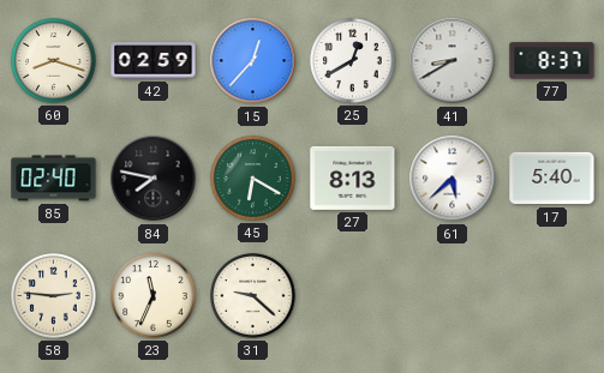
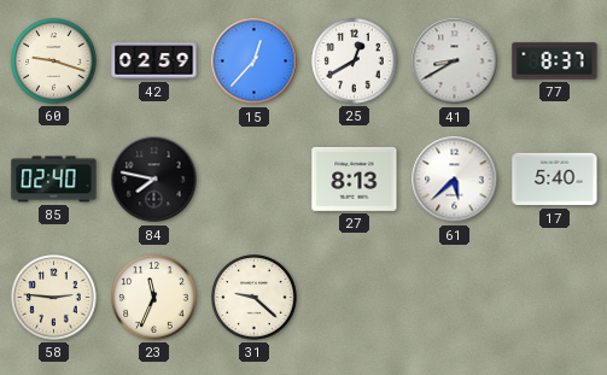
60: 8:18 -> 9:18
45: 6:20 -> none
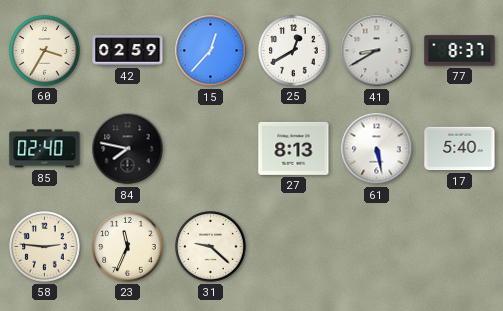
60: 9:18 -> 3:35
61: 5:38 -> 5:28
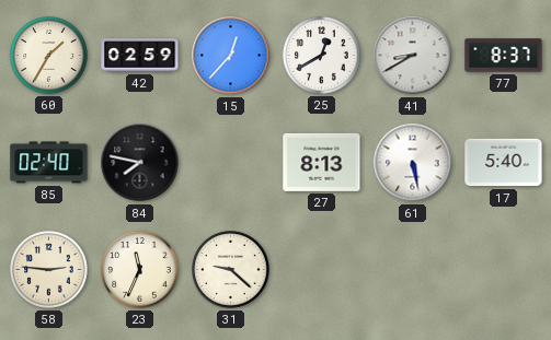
60: 3:35 -> 1:35
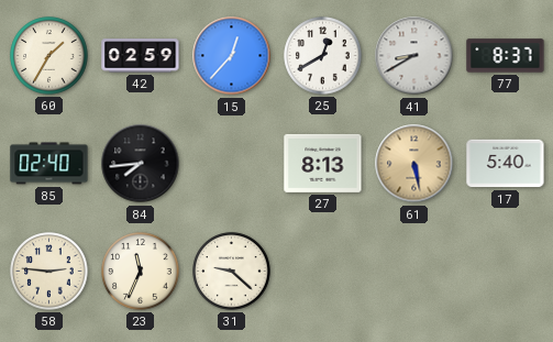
84: 7:47 -> 7:44
61 dial: white -> champagne
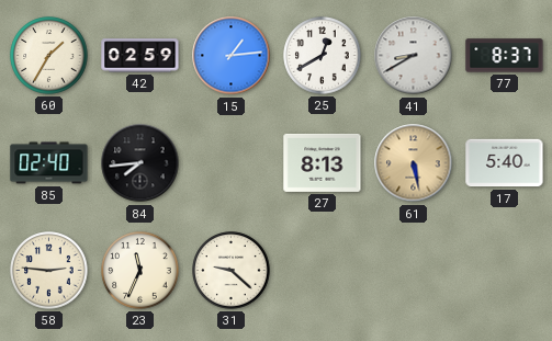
15: 12:37 -> 1:14
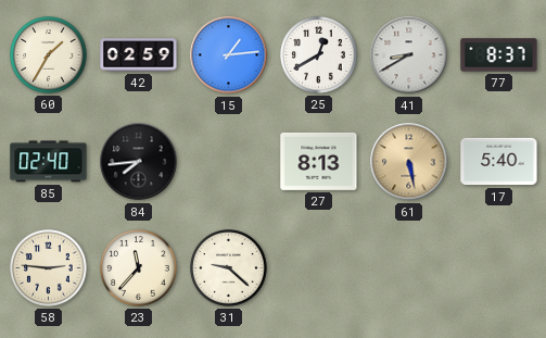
23: 11:34 -> 11:37
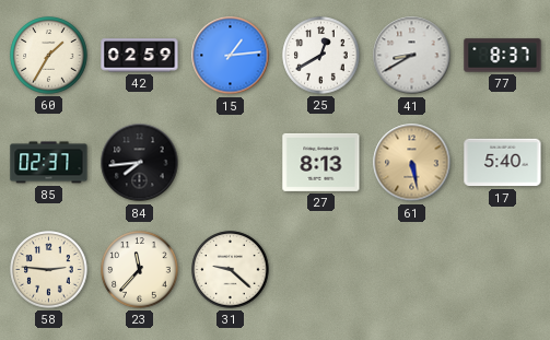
85: 02:40 -> 02:37
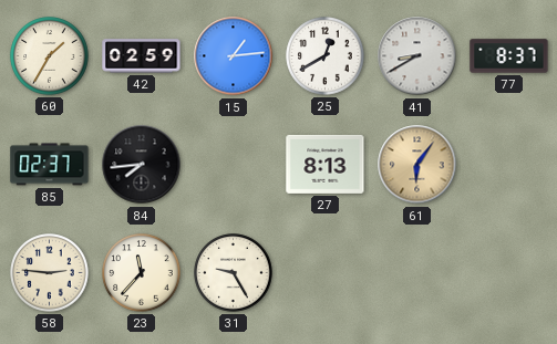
61: 5:28 -> 6:06
17: 5:40 -> none
31: 9:22 -> 9:25
